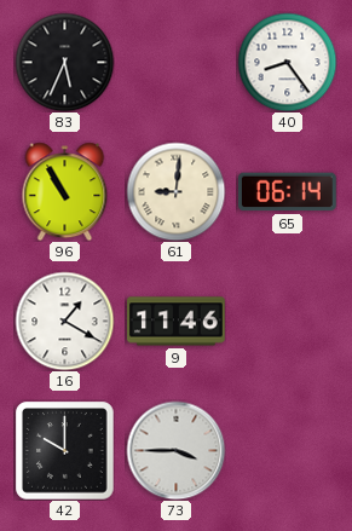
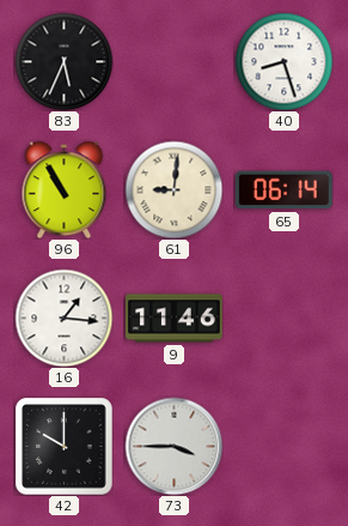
40: 8:24 -> 8:27
16: 1:20 -> 1:16
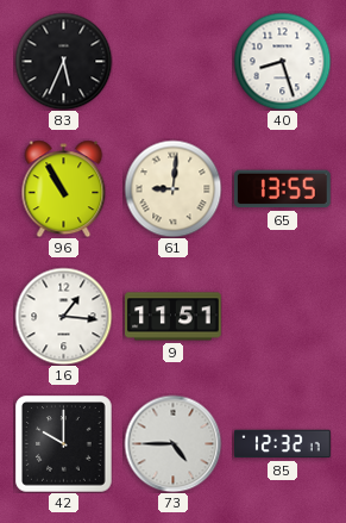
65: 06:14 -> 13:55
9: 11:46 -> 11:51
73: 3:45 -> 4:45
85: none -> 12:32
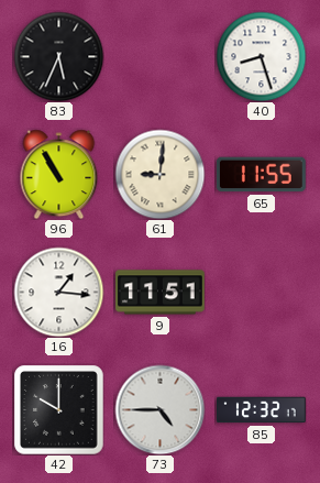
65: 13:55 -> 11:55
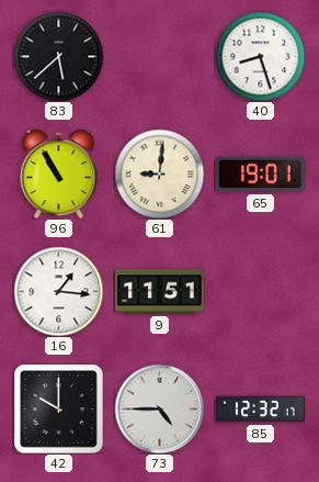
83: 5:34 -> 5:38
65: 11:55 -> 19:01
